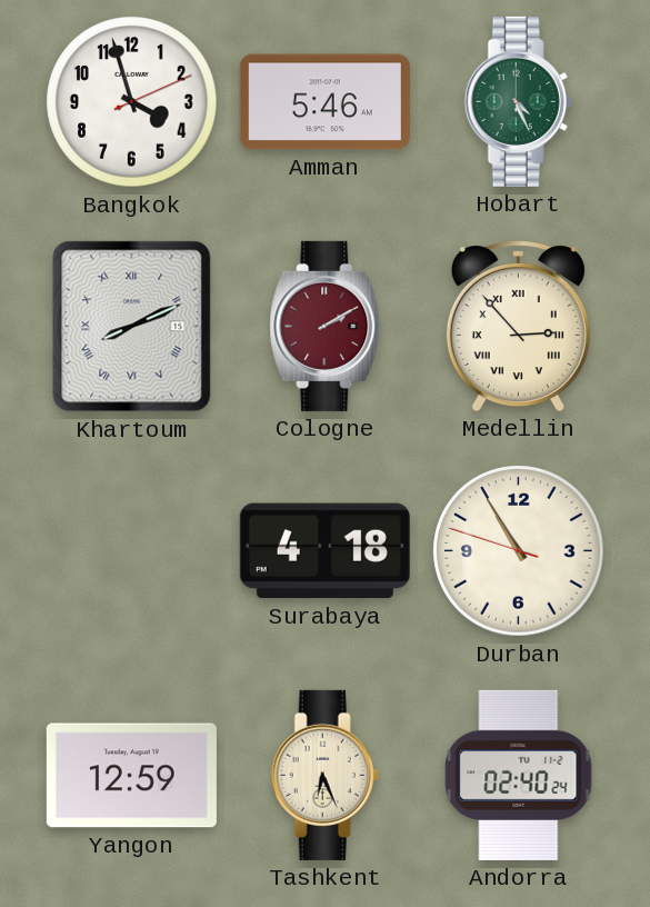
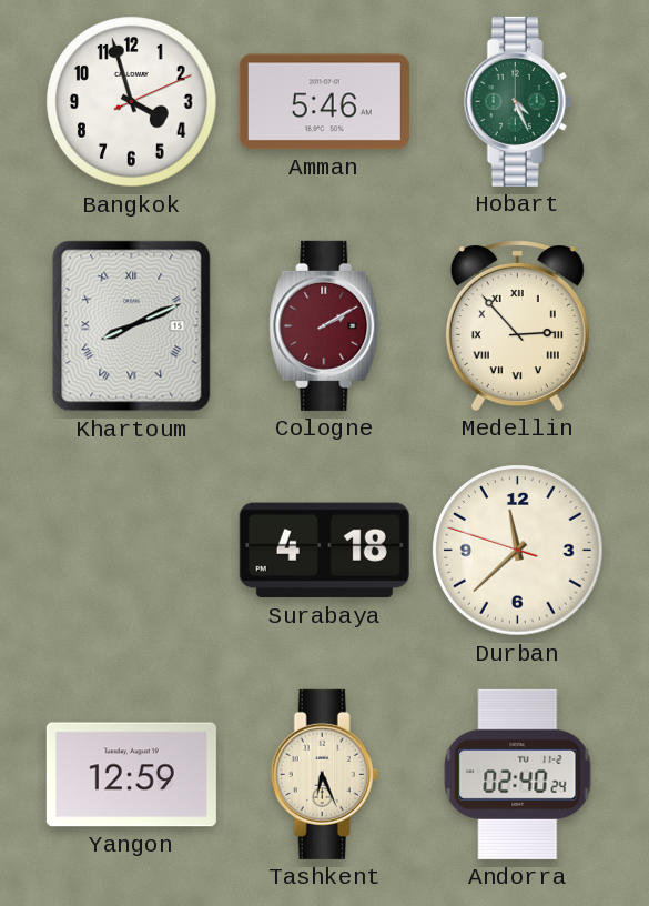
Durban: 10:54 -> 11:37
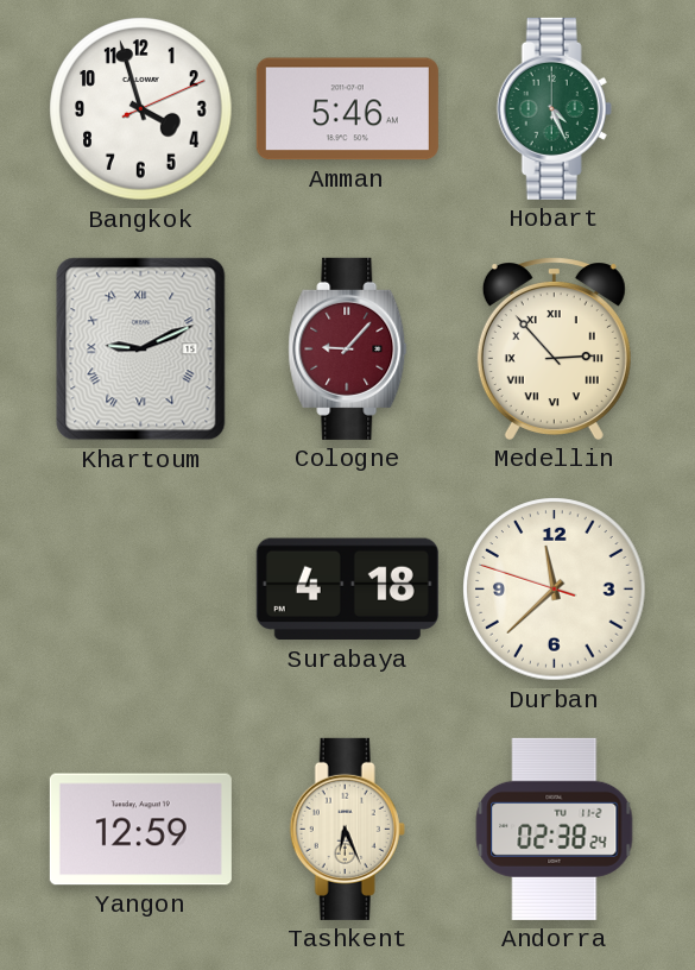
Khartoum: 8:11 -> 9:11
Cologne: 2:10 -> 9:07
Andorra: 02:40 -> 02:38
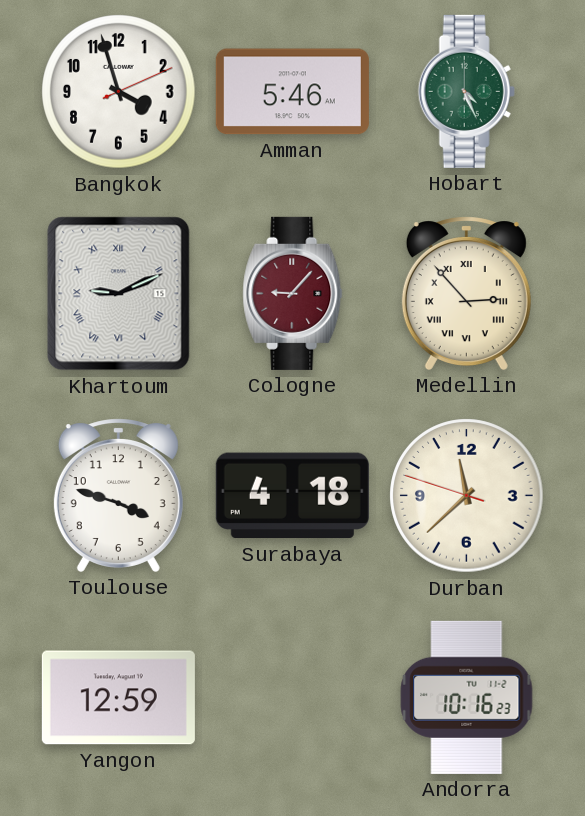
Toulouse: none -> 3:48
Tashkent: 6:26 -> none
Andorra: 02:38 -> 10:16
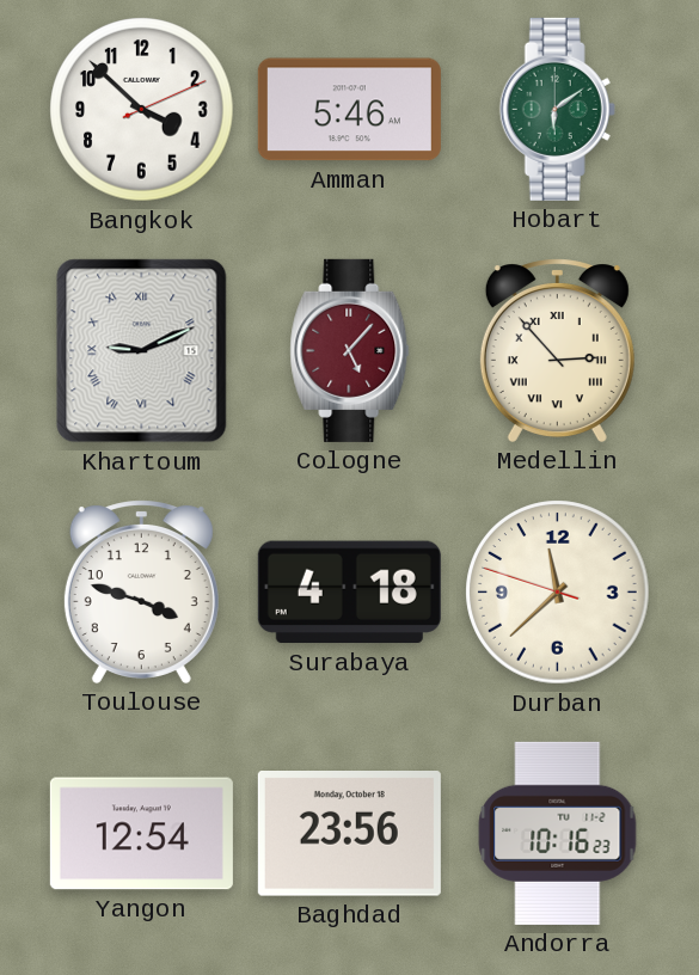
Bangkok: 3:57 -> 3:52
Hobart: 4:26 -> 6:09
Cologne: 9:07 -> 5:07
Yangon: 12:59 -> 12:54
Baghdad: none -> 23:56
